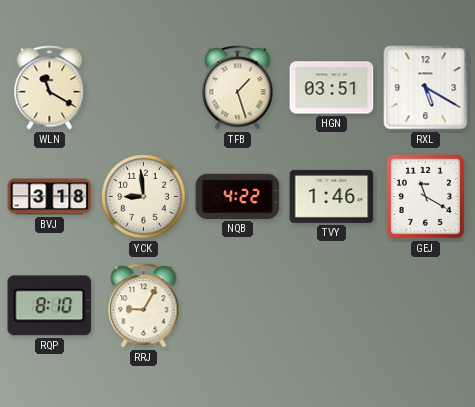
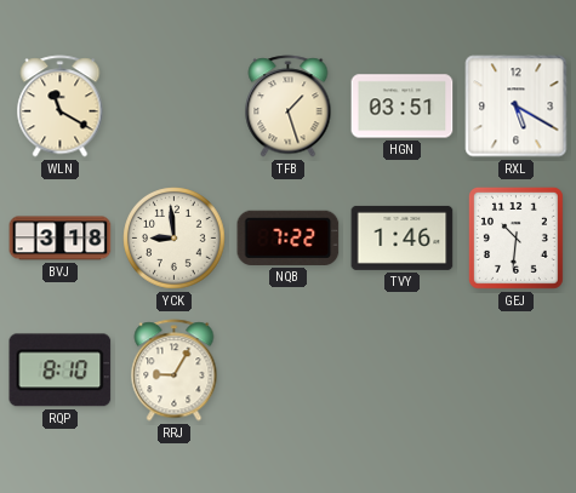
NQB: 4:22 -> 7:22
GEJ: 11:20 -> 10:31
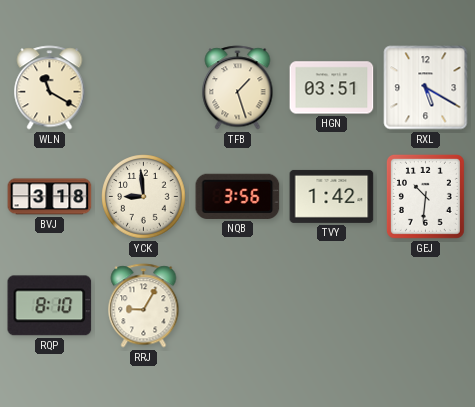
NQB: 7:22 -> 3:56
TVY: 1:46 -> 1:42
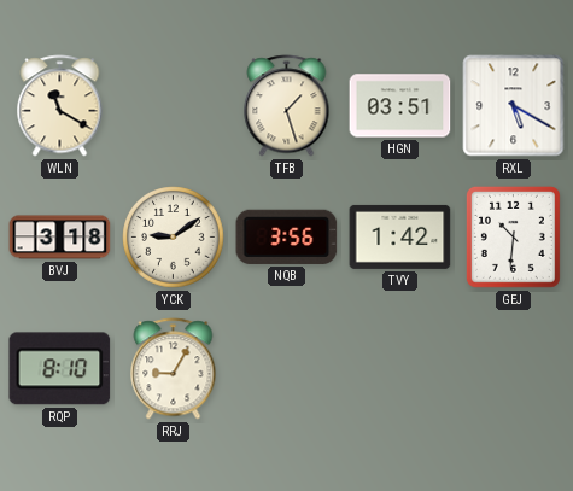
YCK: 8:59 -> 9:09
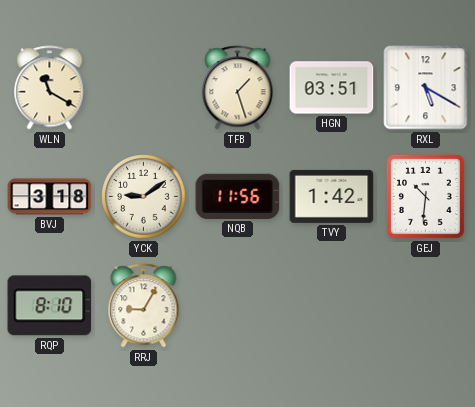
NQB: 3:56 -> 11:56
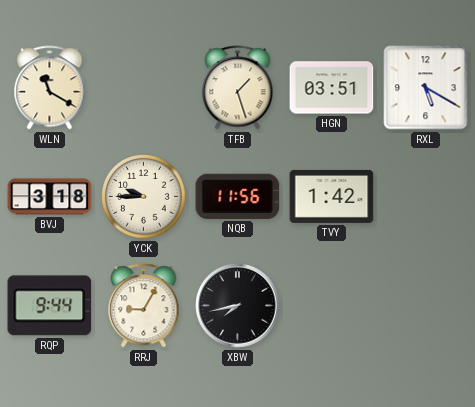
YCK: 9:09 -> 9:45
GEJ: 10:31 -> none
RQP: 8:10 -> 9:44
XBW: none -> 7:43
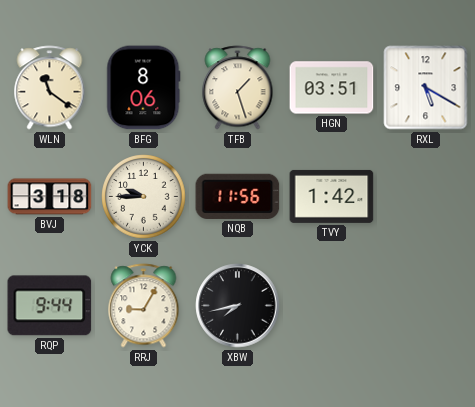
WLN: 11:20 -> 11:21
BFG: none -> 8:06
